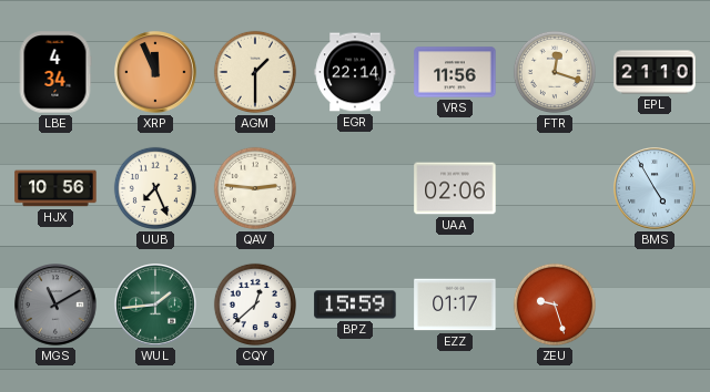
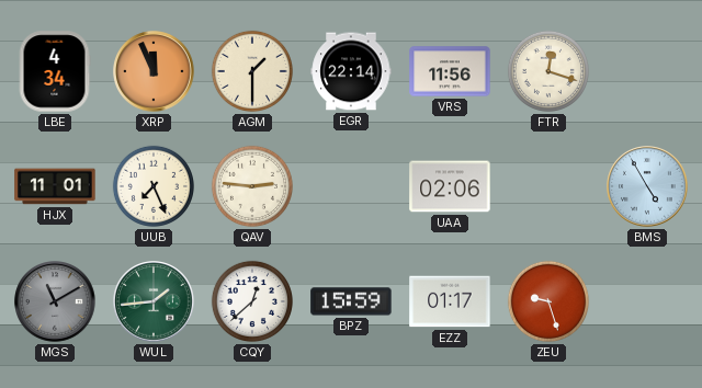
EPL: 21:10 -> none
HJX: 10:56 -> 11:01
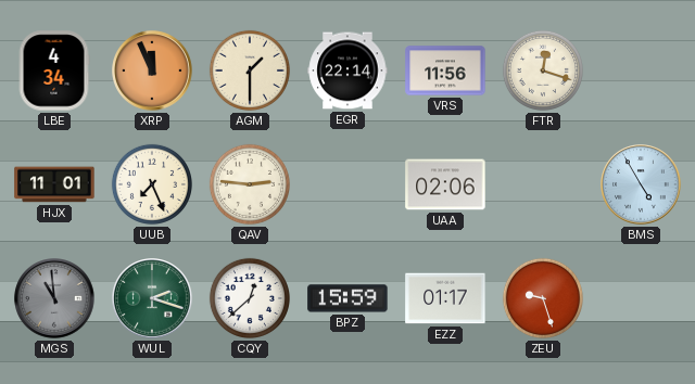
MGS: 11:10 -> 10:59
WUL: 1:44 -> 2:18
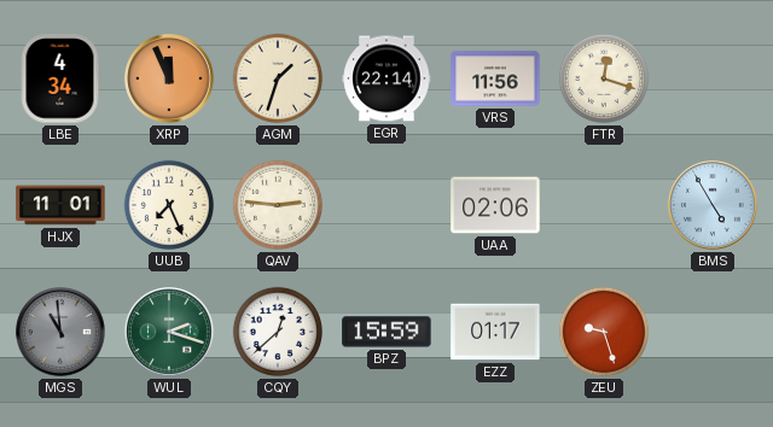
AGM: 1:30 -> 1:33
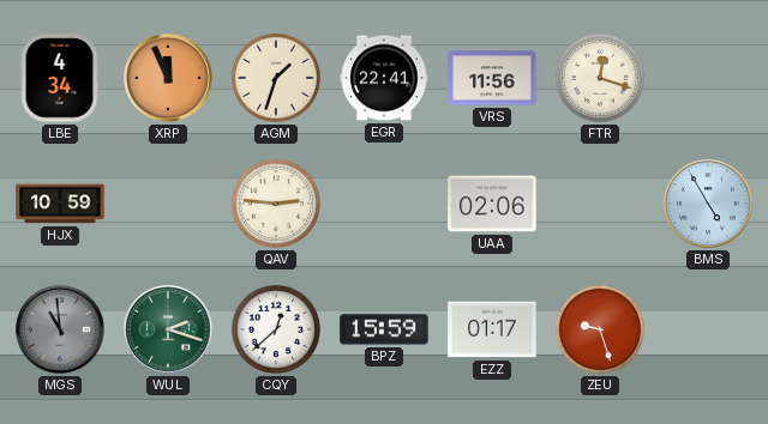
EGR: 22:14 -> 22:41
HJX: 11:01 -> 10:59
UUB: 7:26 -> none
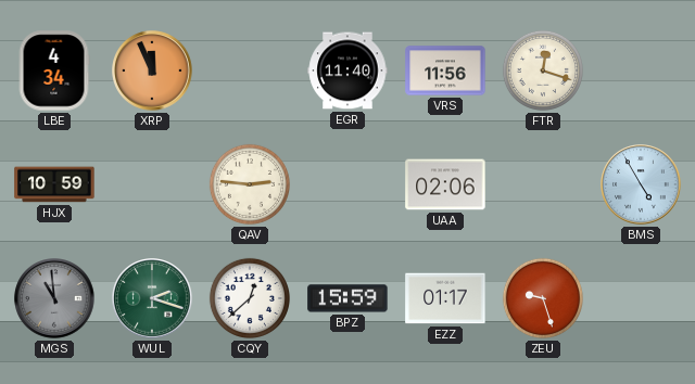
AGM: 1:33 -> none
EGR: 22:41 -> 11:40
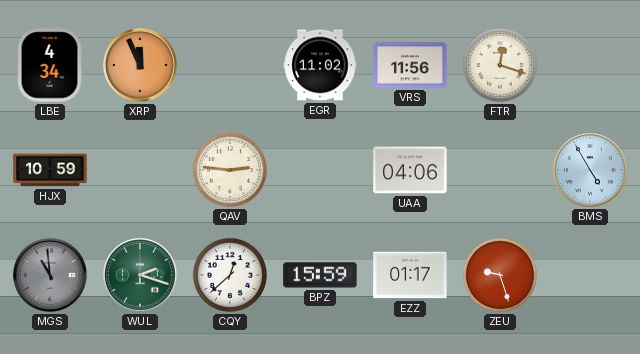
EGR: 11:40 -> 11:02
UAA: 02:06 -> 04:06
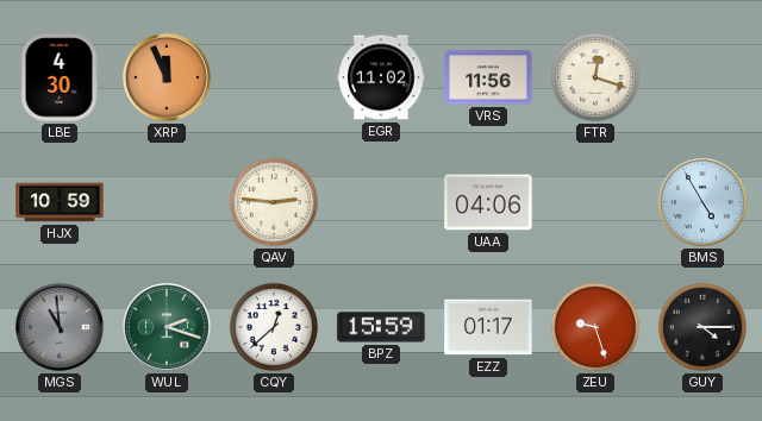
LBE: 4:34 -> 4:30
GUY: none -> 4:15
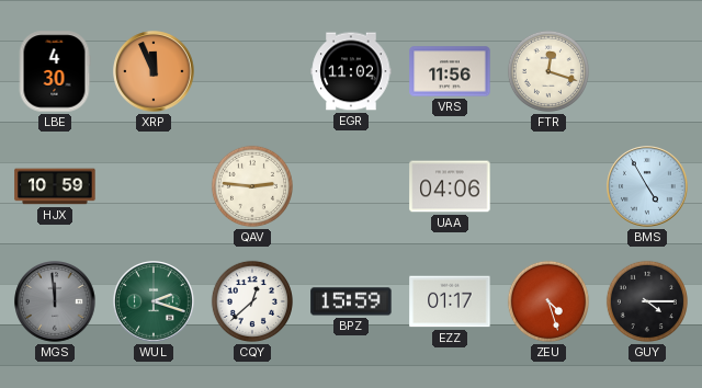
MGS: 10:59 -> 11:59
ZEU: 9:27 -> 4:27
